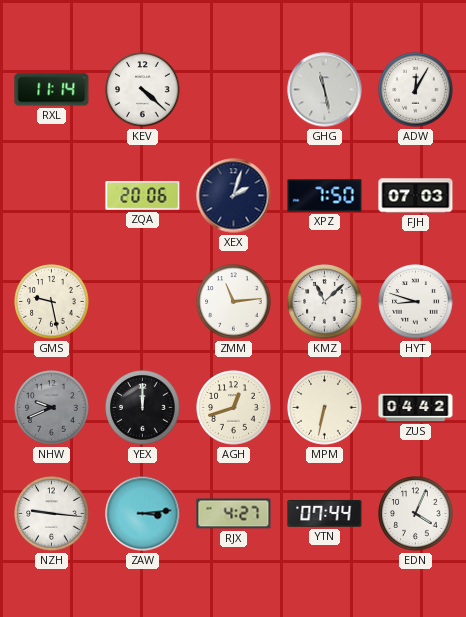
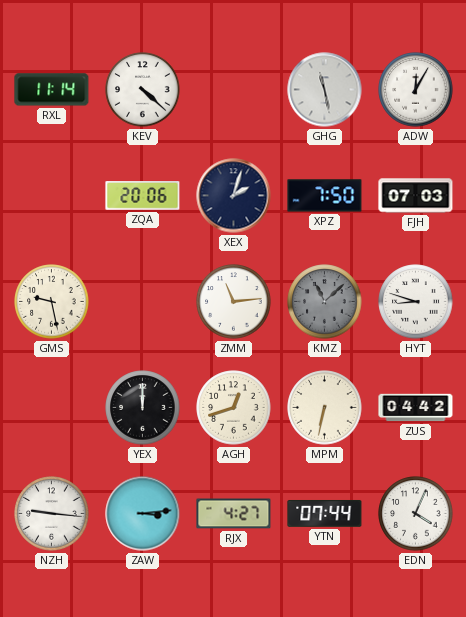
KMZ dial: white -> grey
NHW: 9:41 -> none
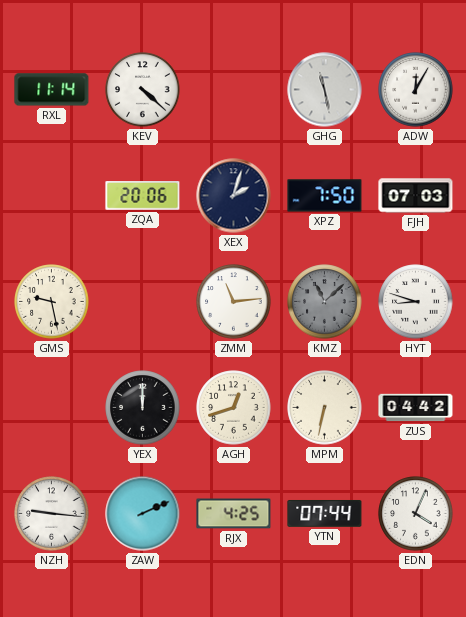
ZAW: 3:14 -> 2:11
RJX: 4:27 -> 4:25
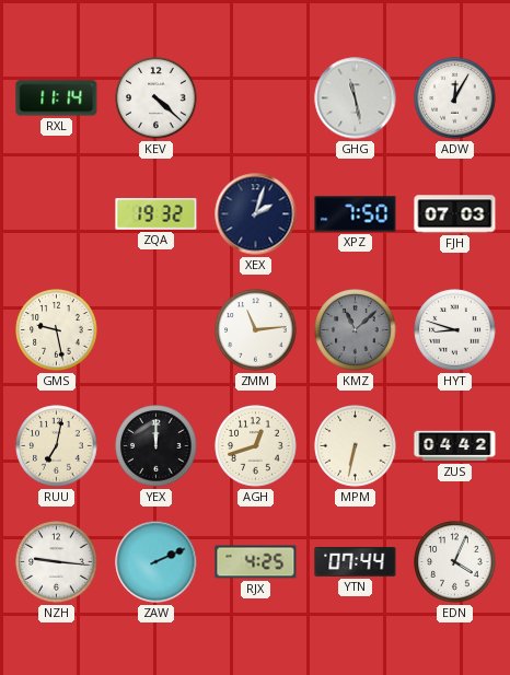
ZQA: 20:06 -> 19:32
RUU: none -> 7:02
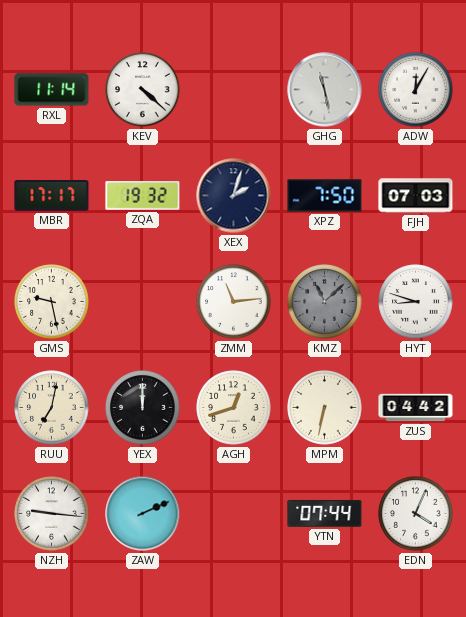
MBR: none -> 17:17
RJX: 4:25 -> none
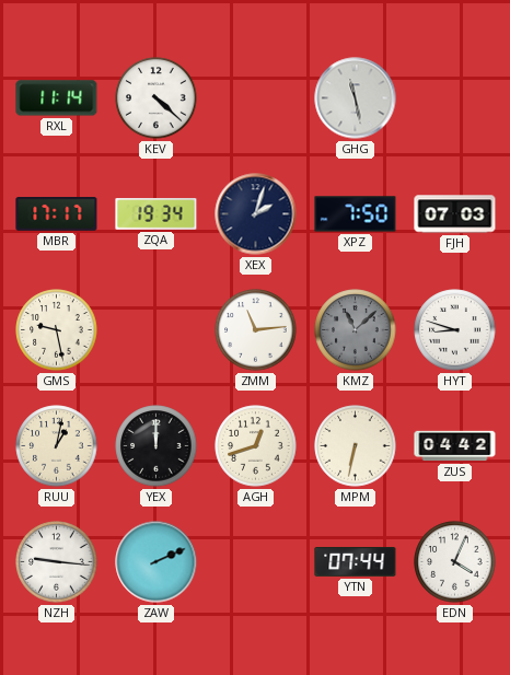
ADW: 12:05 -> none
ZQA: 19:32 -> 19:34
RUU: 7:02 -> 1:02
